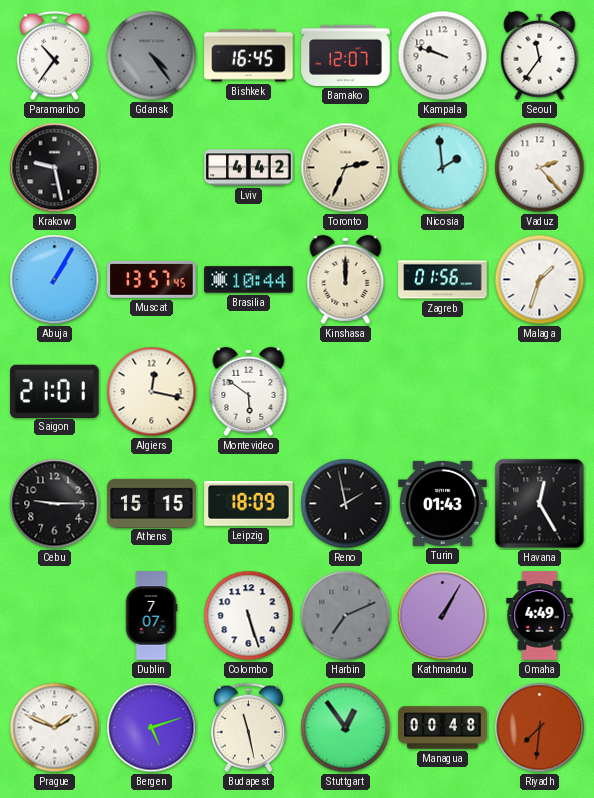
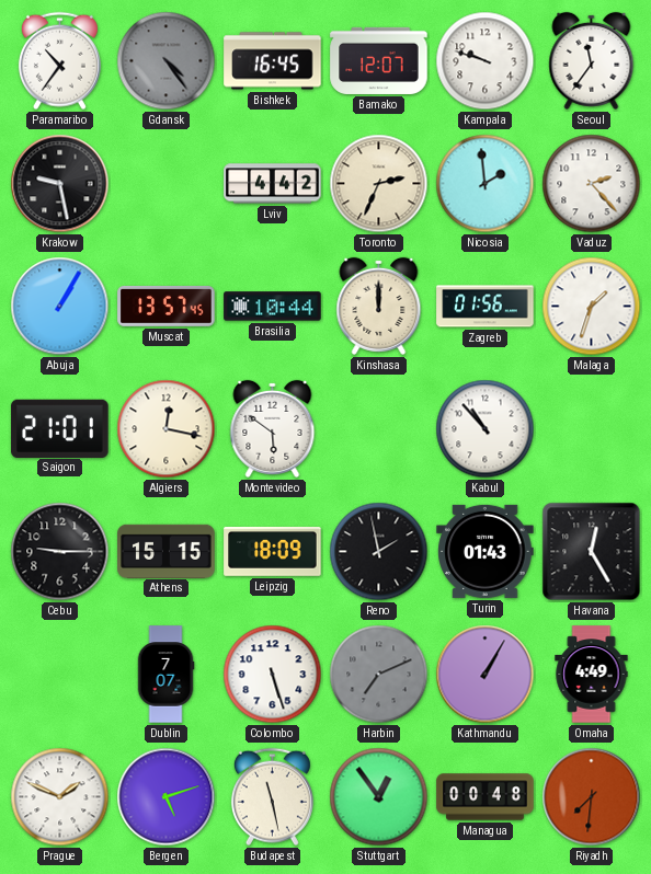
Kabul: none -> 10:53
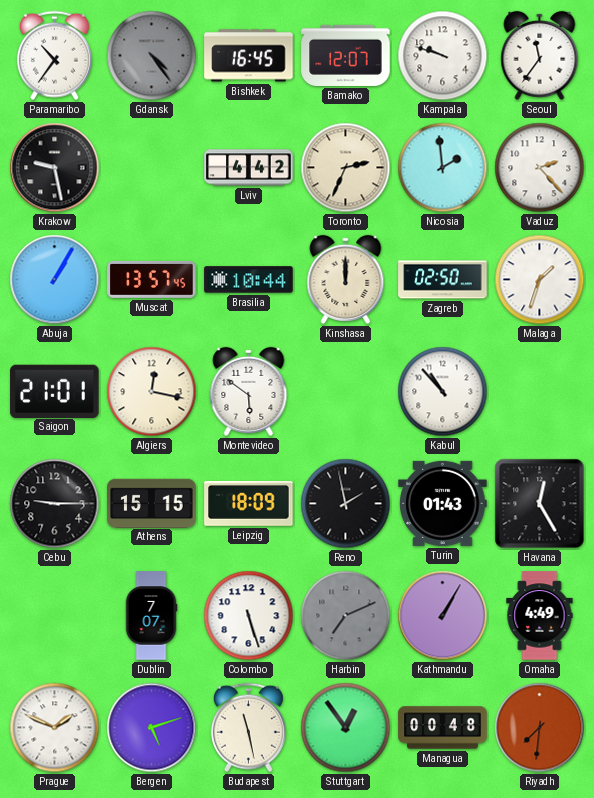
Zagreb: 01:56 -> 02:50
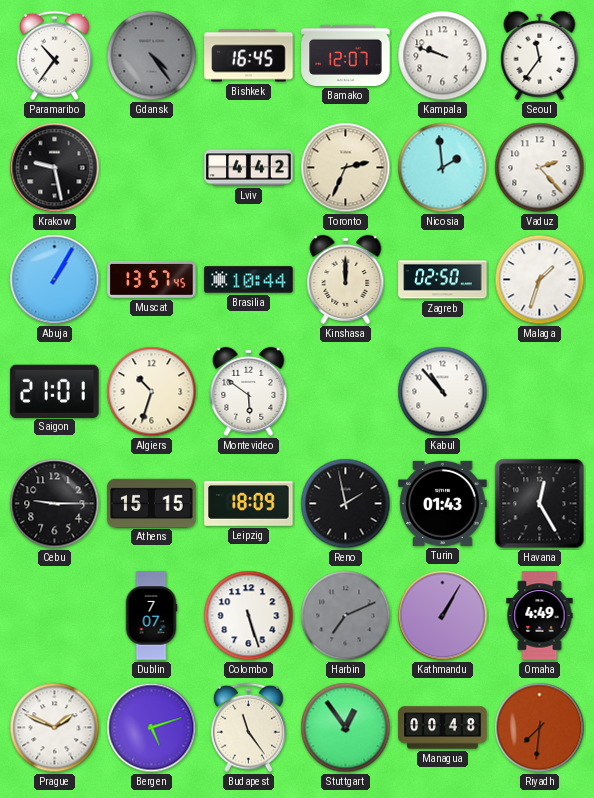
Algiers: 12:17 -> 10:33
Budapest: 11:28 -> 11:24
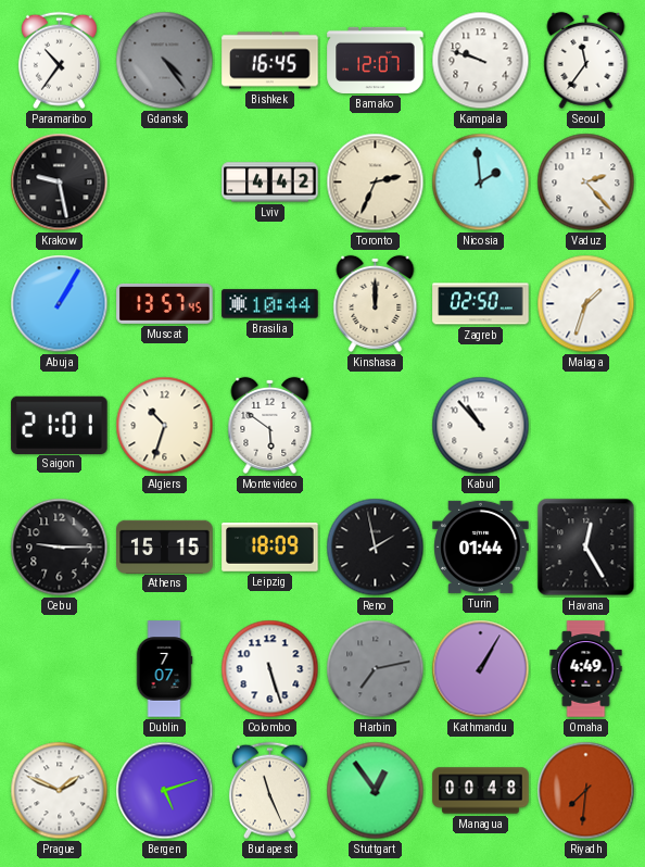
Turin: 01:43 -> 01:44
Harbin: 7:11 -> 7:13
Budapest: 11:24 -> 11:26
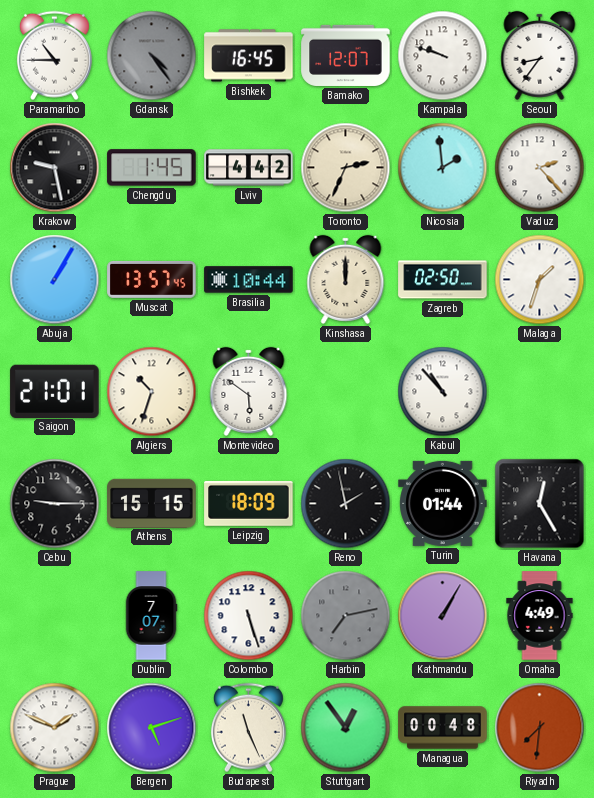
Paramaribo: 10:36 -> 10:45
Seoul: 11:36 -> 8:36
Chengdu: none -> 1:45
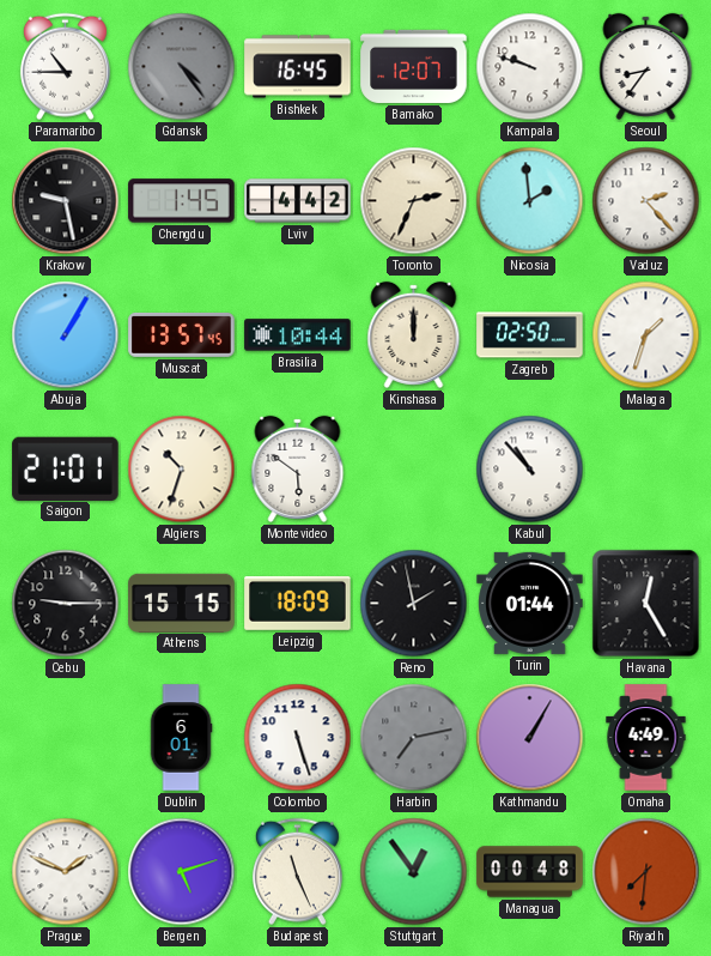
Dublin: 7:07 -> 6:01
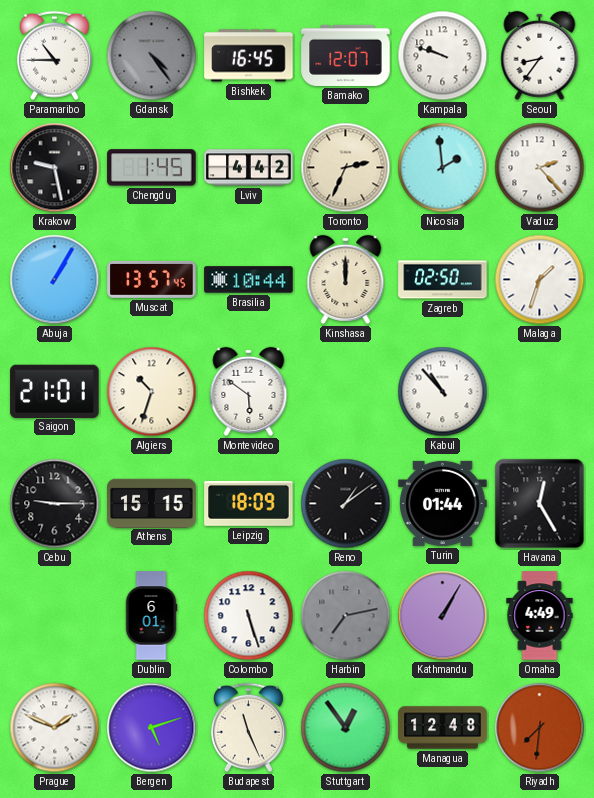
Reno: 1:58 -> 1:09
Managua: 00:48 -> 12:48
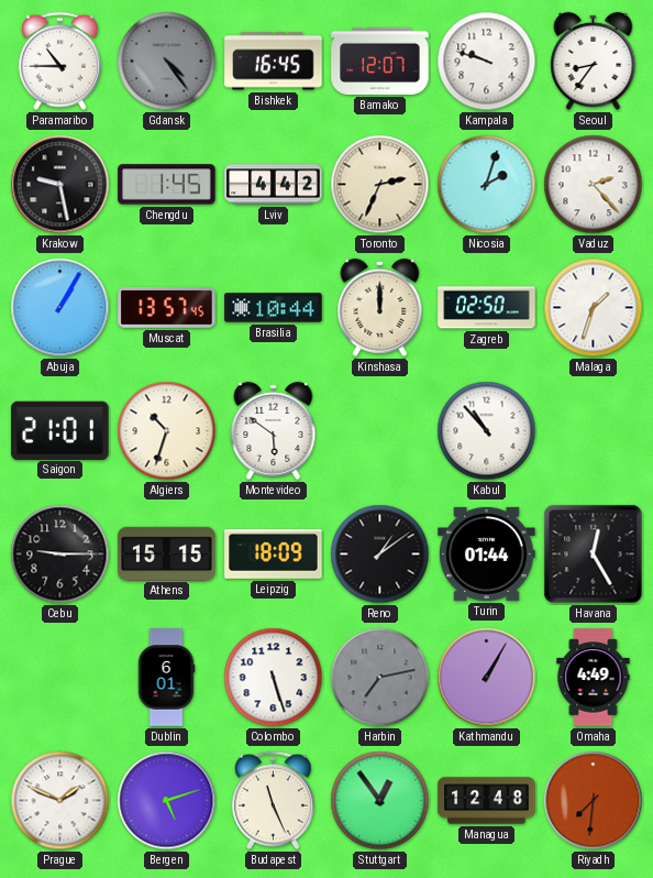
Nicosia: 1:59 -> 2:03
